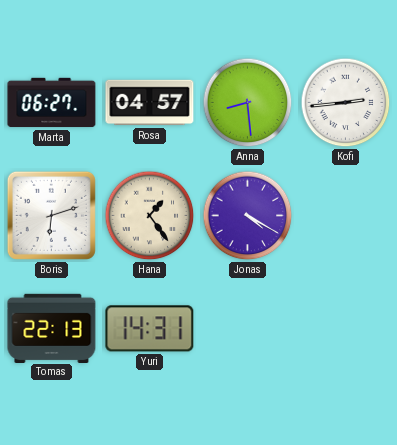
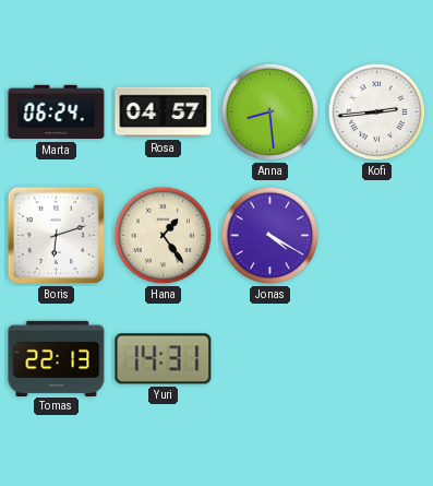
Marta: 06:27 -> 06:24
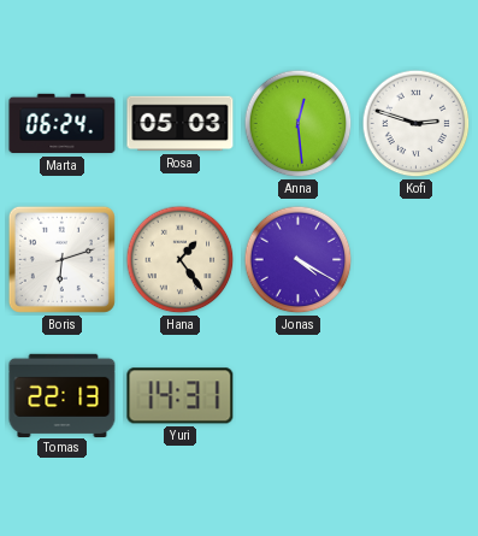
Rosa: 04:57 -> 05:03
Anna: 8:29 -> 12:29
Kofi: 2:44 -> 2:48
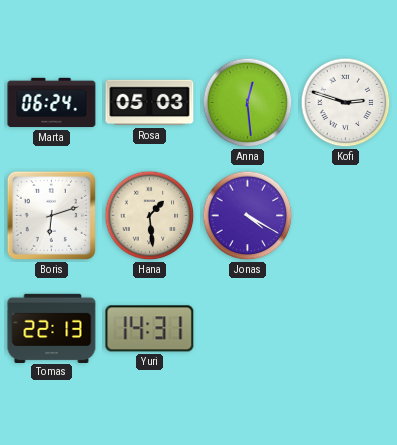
Hana: 1:24 -> 1:29
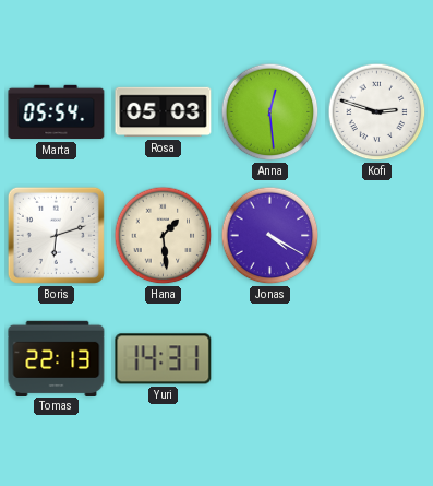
Marta: 06:24 -> 05:54
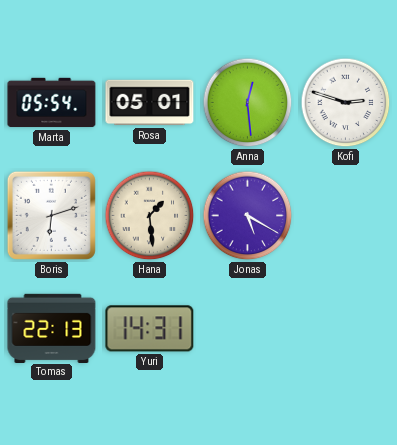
Rosa: 05:03 -> 05:01
Jonas: 4:20 -> 5:20
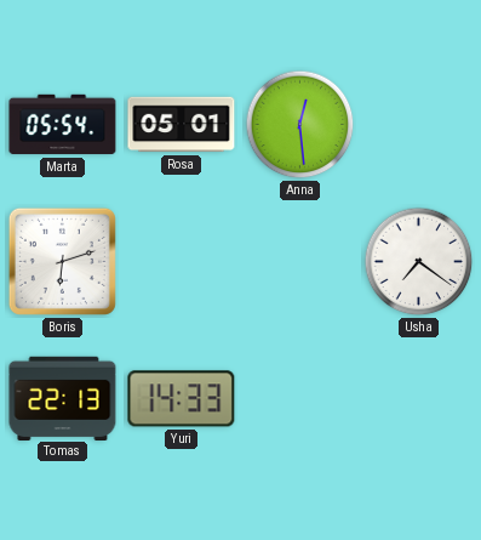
Kofi: 2:48 -> none
Hana: 1:29 -> none
Jonas: 5:20 -> none
Usha: none -> 7:21
Yuri: 14:31 -> 14:33
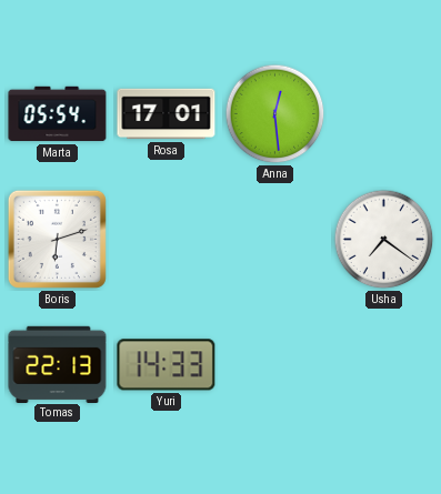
Rosa: 05:01 -> 17:01
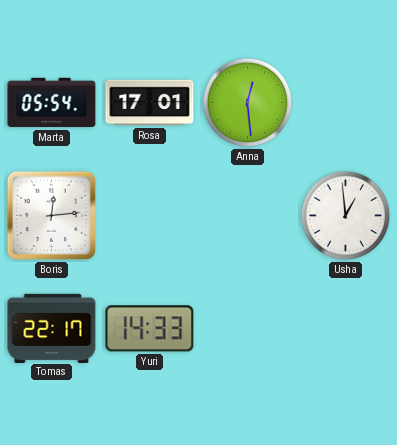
Boris: 6:12 -> 12:14
Usha: 7:21 -> 12:59
Tomas: 22:13 -> 22:17
